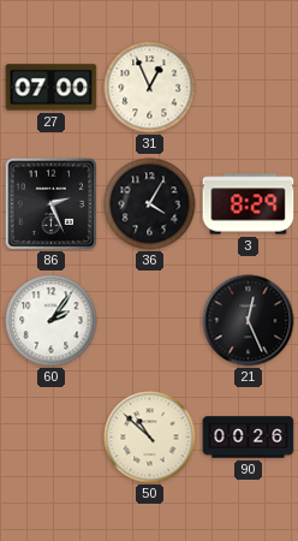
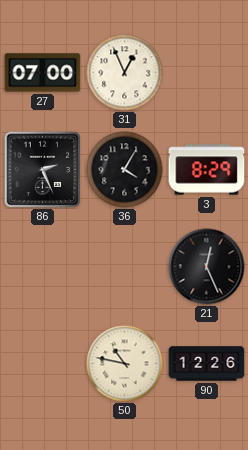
60: 2:06 -> none
50: 10:52 -> 10:47
90: 00:26 -> 12:26
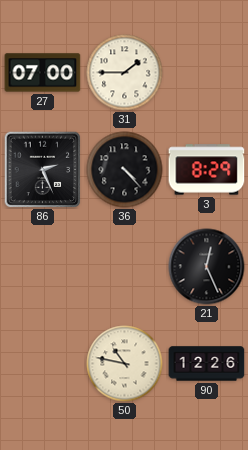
31: 12:56 -> 1:45
36: 4:05 -> 4:23
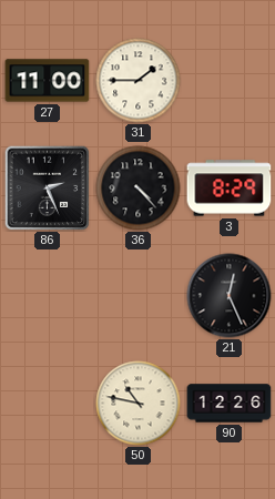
27: 07:00 -> 11:00
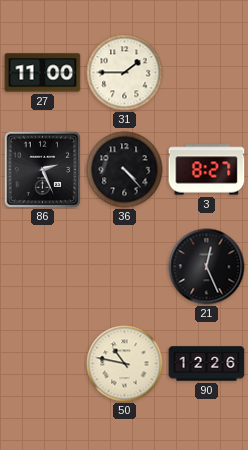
3: 8:29 -> 8:27
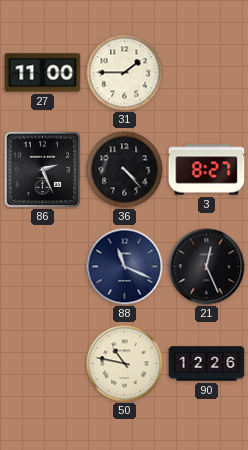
88: none -> 11:19
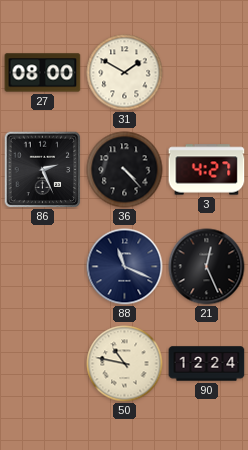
27: 11:00 -> 08:00
31: 1:45 -> 1:50
3: 8:27 -> 4:27
90: 12:26 -> 12:24
